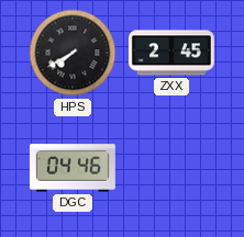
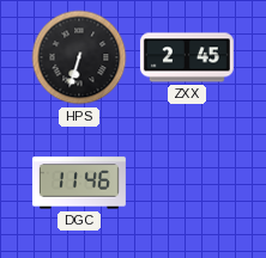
HPS: 7:40 -> 6:33
DGC: 04:46 -> 11:46
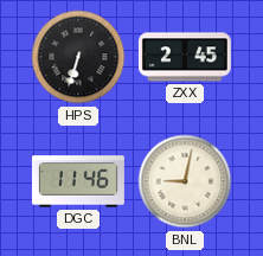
BNL: none -> 9:02
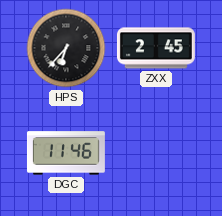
HPS: 6:33 -> 6:37
BNL: 9:02 -> none
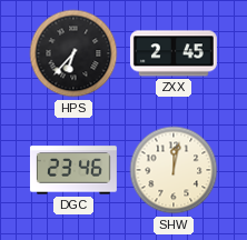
DGC: 11:46 -> 23:46
SHW: none -> 12:02
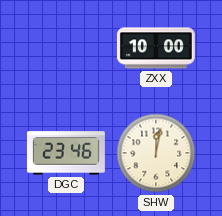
HPS: 6:37 -> none
ZXX: 2:45 -> 10:00
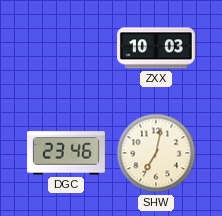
ZXX: 10:00 -> 10:03
SHW: 12:02 -> 7:02
